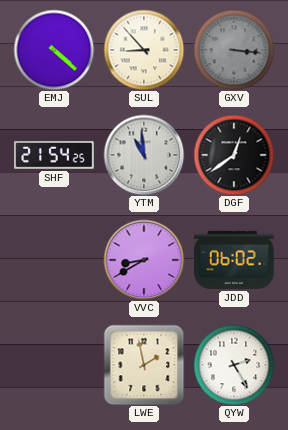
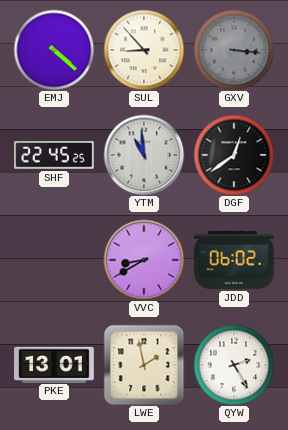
SHF: 21:54 -> 22:45
PKE: none -> 13:01
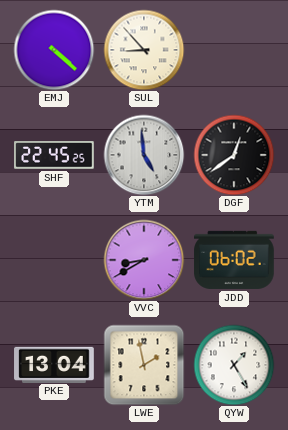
GXV: 3:16 -> none
YTM: 10:59 -> 4:59
PKE: 13:01 -> 13:04
QYW: 2:25 -> 1:25
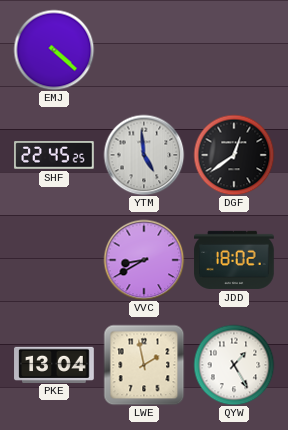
SUL: 8:53 -> none
JDD: 06:02 -> 18:02
